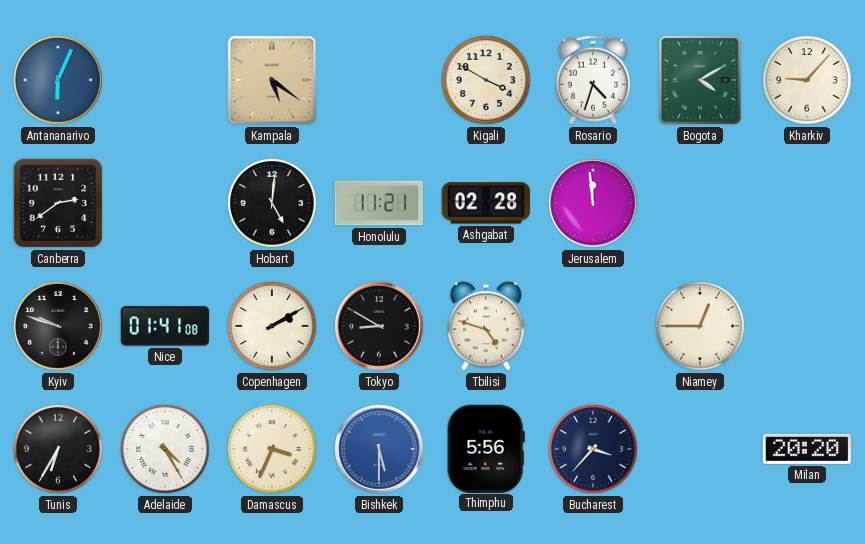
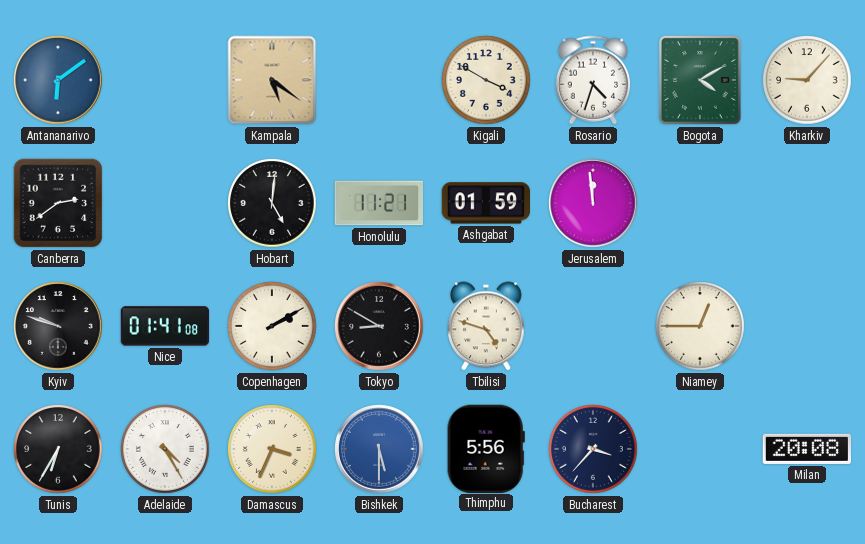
Antananarivo: 6:04 -> 6:09
Ashgabat: 02:28 -> 01:59
Milan: 20:20 -> 20:08
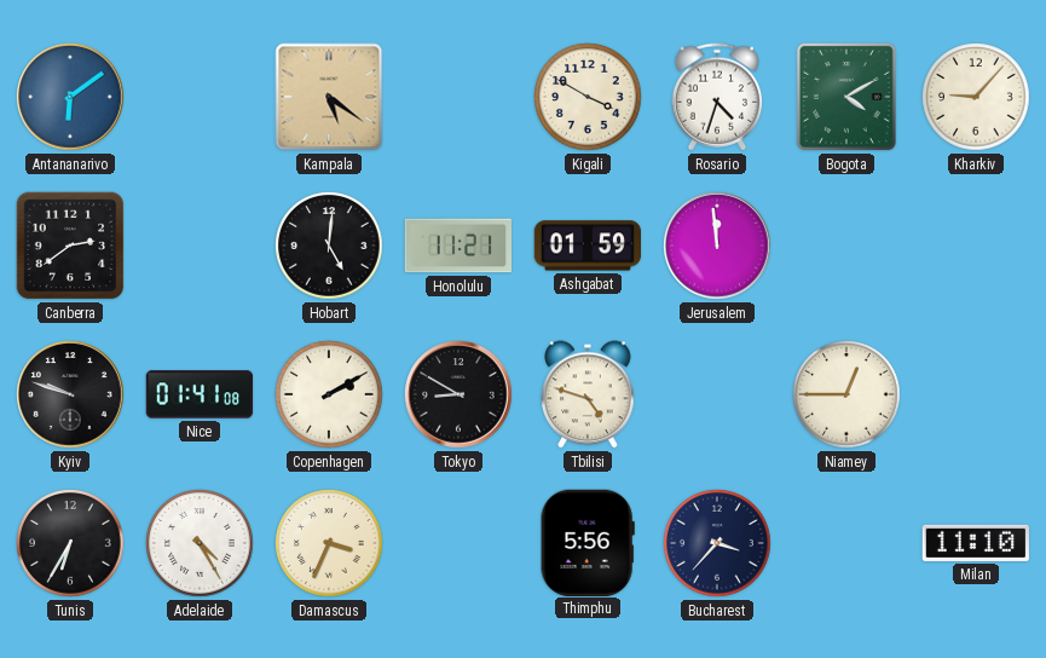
Bishkek: 5:30 -> none
Milan: 20:08 -> 11:10
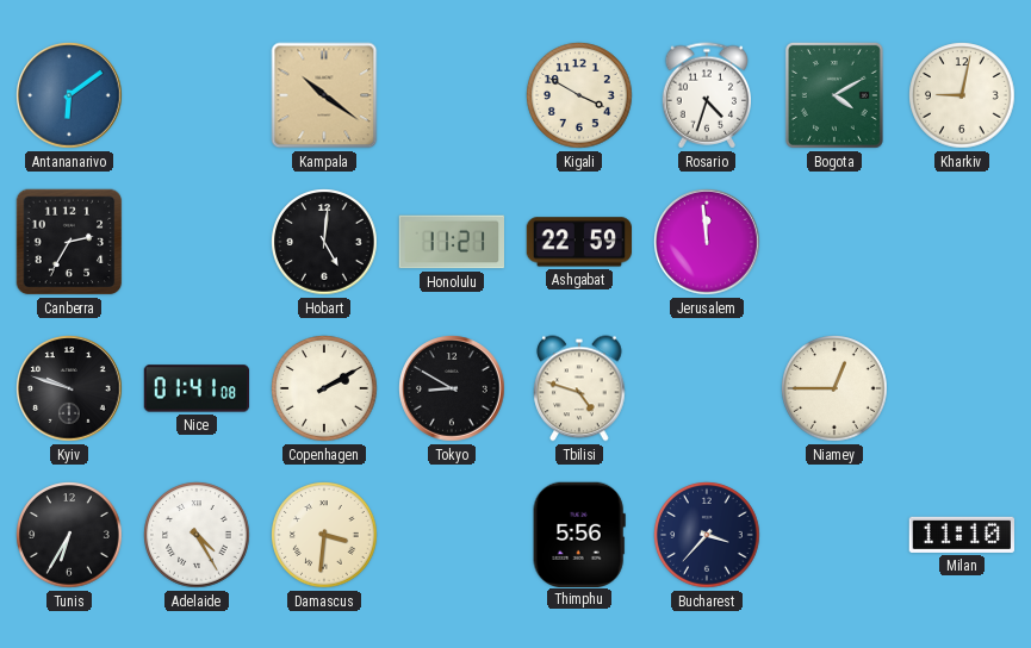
Kampala: 5:21 -> 10:21
Kharkiv: 9:07 -> 9:02
Canberra: 2:39 -> 2:35
Ashgabat: 01:59 -> 22:59
Damascus: 3:34 -> 3:31
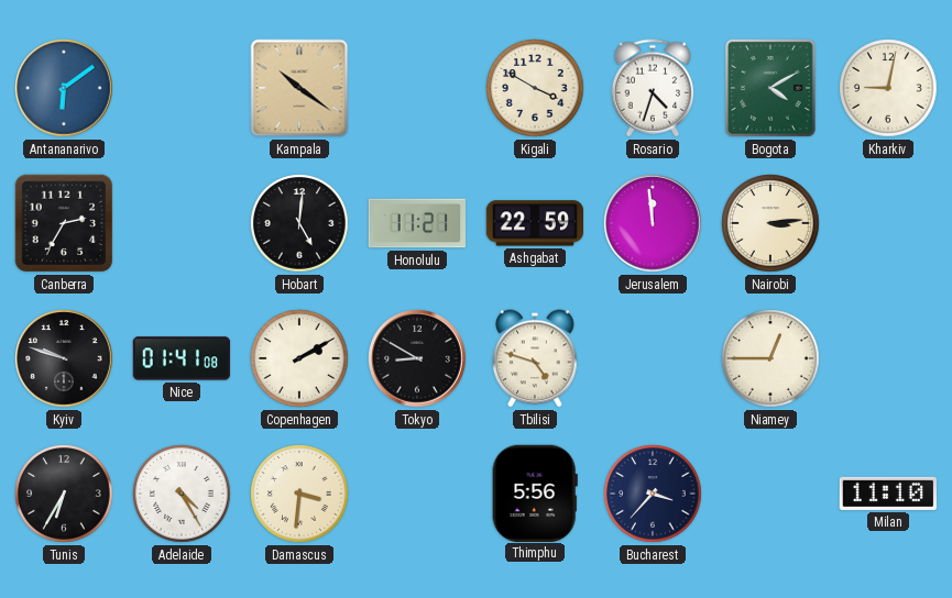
Nairobi: none -> 3:14
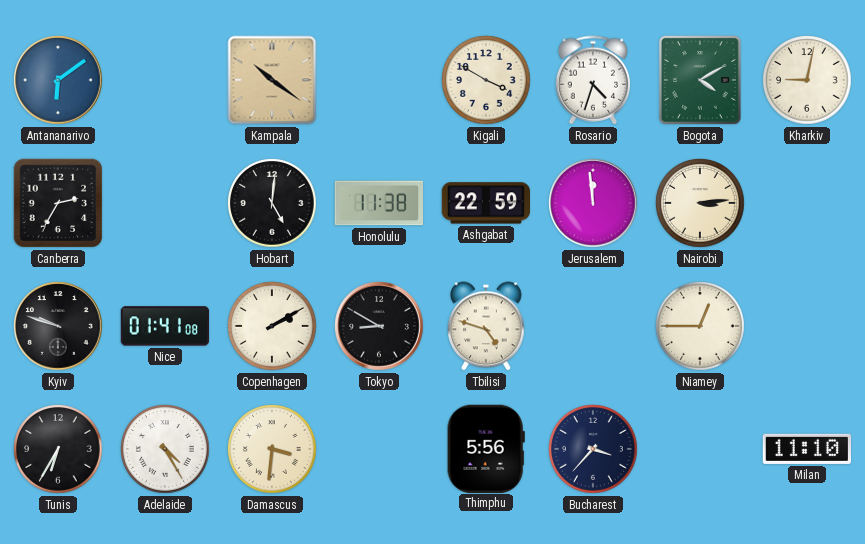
Honolulu: 11:21 -> 11:38
